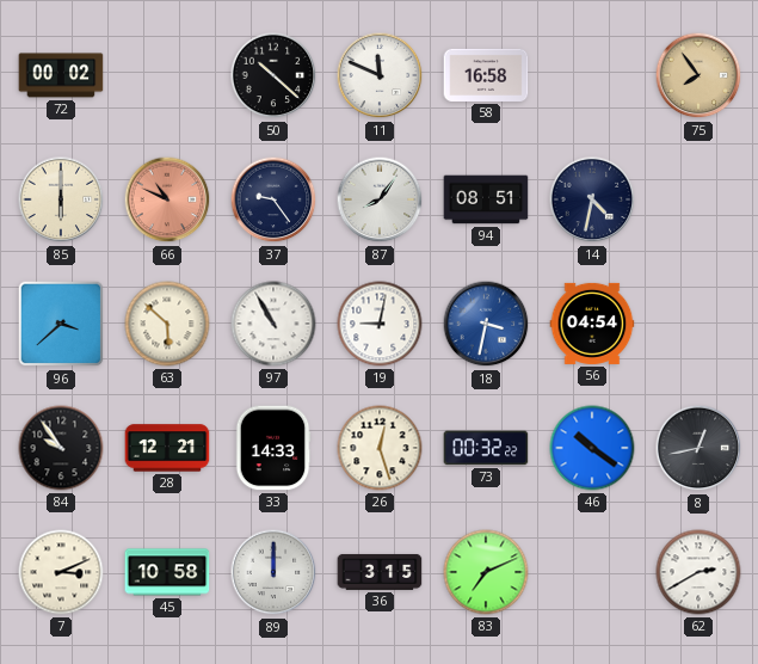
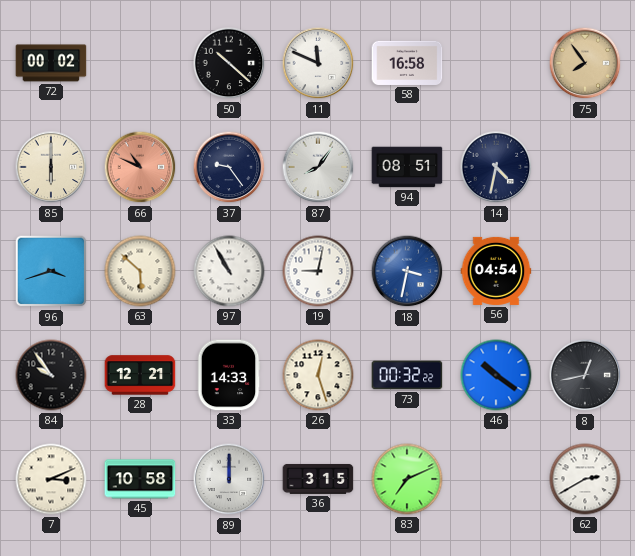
96: 3:38 -> 3:42
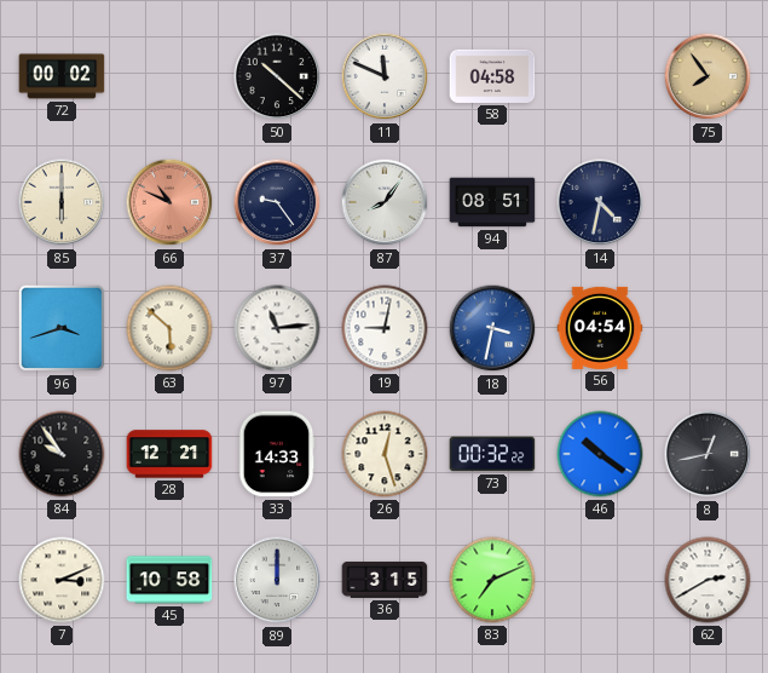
58: 16:58 -> 04:58
97: 10:55 -> 11:14
